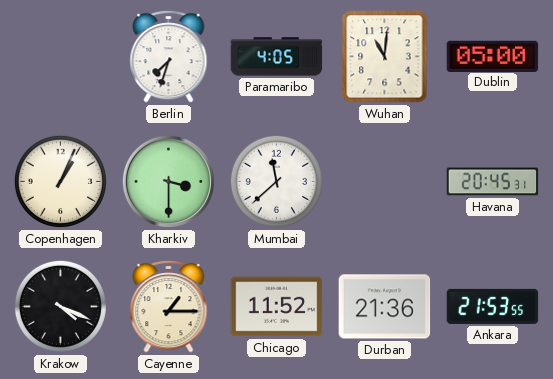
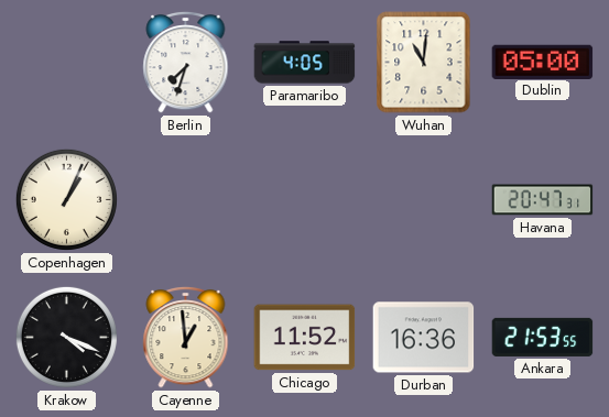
Kharkiv: 3:30 -> none
Mumbai: 11:38 -> none
Havana: 20:45 -> 20:47
Cayenne: 1:15 -> 12:59
Durban: 21:36 -> 16:36
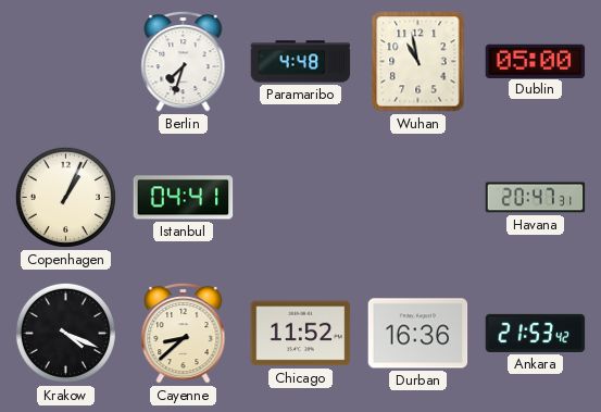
Paramaribo: 4:05 -> 4:48
Wuhan: 11:01 -> 10:58
Istanbul: none -> 04:41
Cayenne: 12:59 -> 8:38
Ankara: 21:53:55 -> 21:53:42
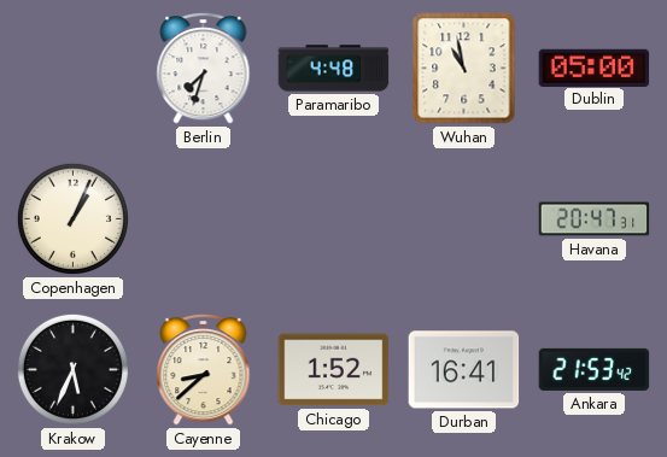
Istanbul: 04:41 -> none
Krakow: 4:19 -> 5:34
Chicago: 11:52 -> 1:52
Durban: 16:36 -> 16:41
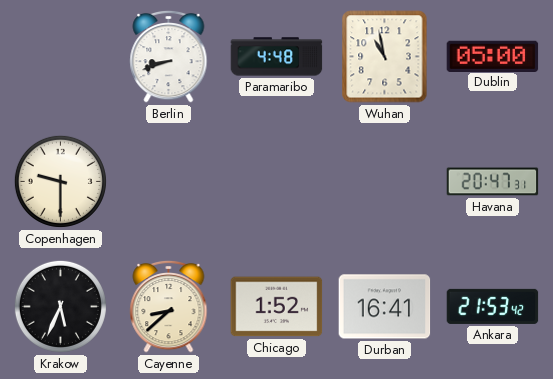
Berlin: 7:33 -> 8:42
Copenhagen: 1:04 -> 9:30
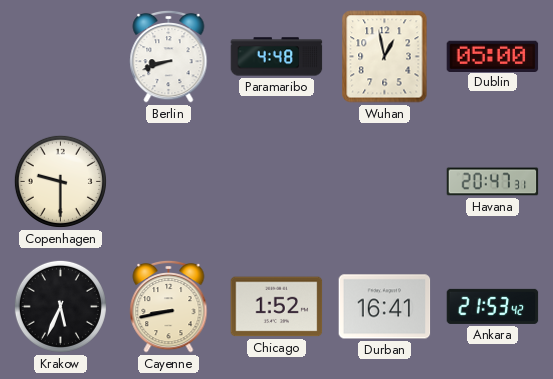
Wuhan: 10:58 -> 12:58
Cayenne: 8:38 -> 8:43
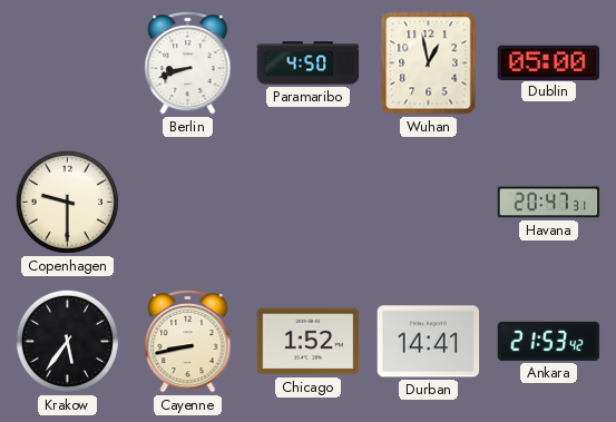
Paramaribo: 4:48 -> 4:50
Krakow: 5:34 -> 5:36
Durban: 16:41 -> 14:41
